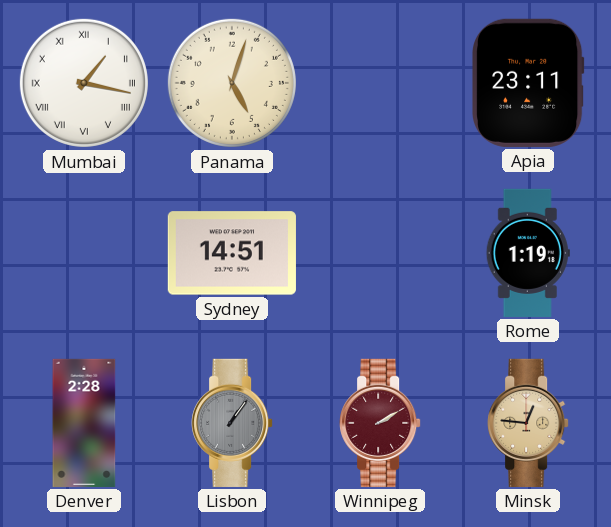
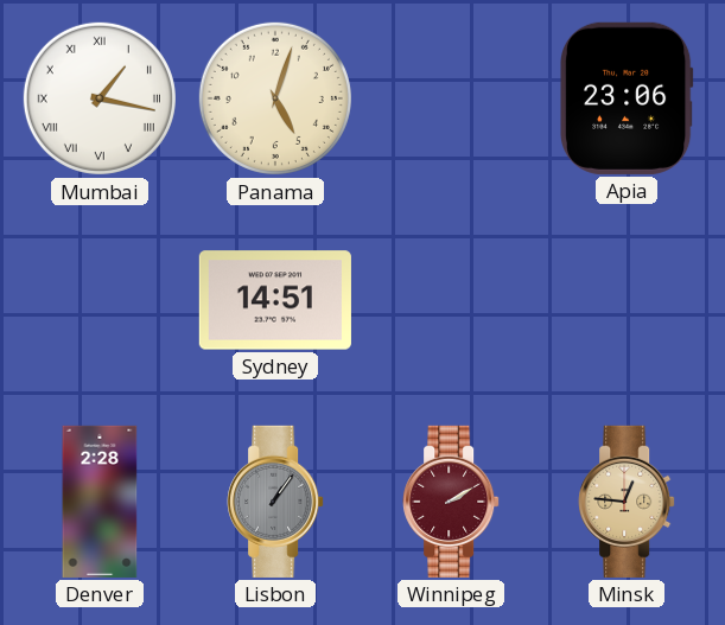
Apia: 23:11 -> 23:06
Rome: 1:19 -> none
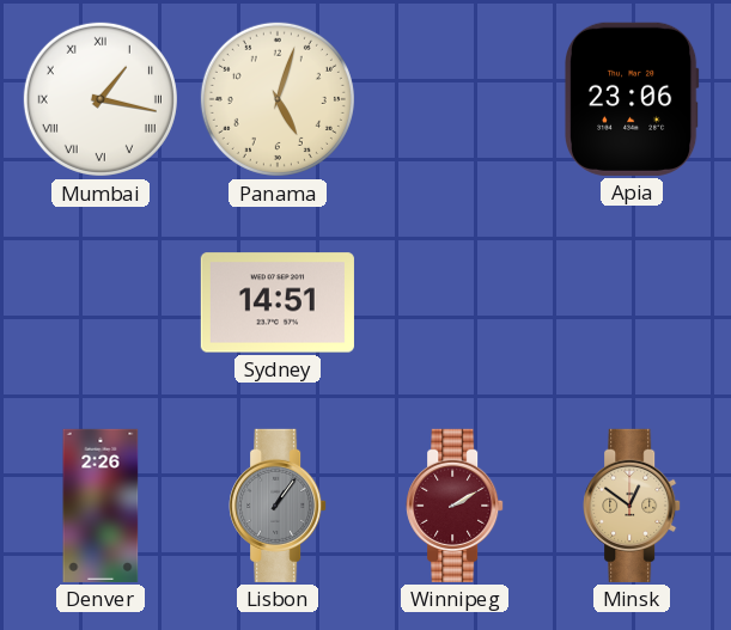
Denver: 2:28 -> 2:26
Minsk: 12:46 -> 12:51
